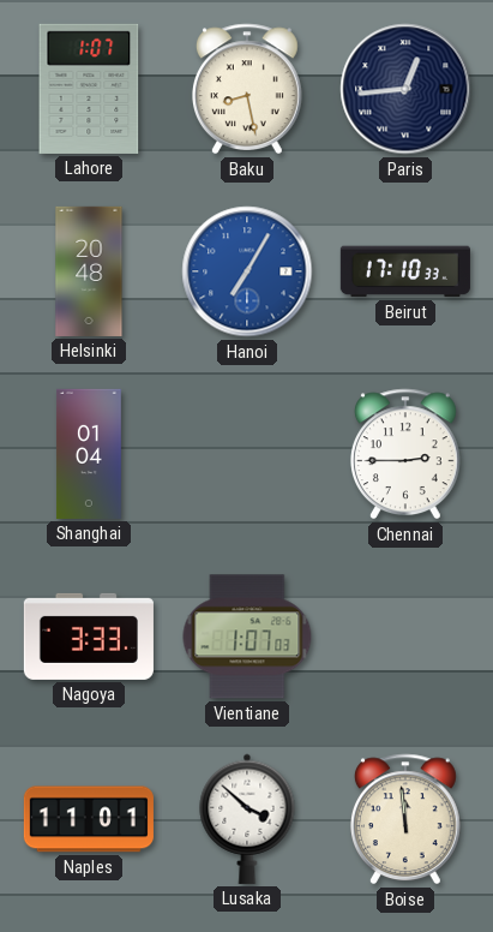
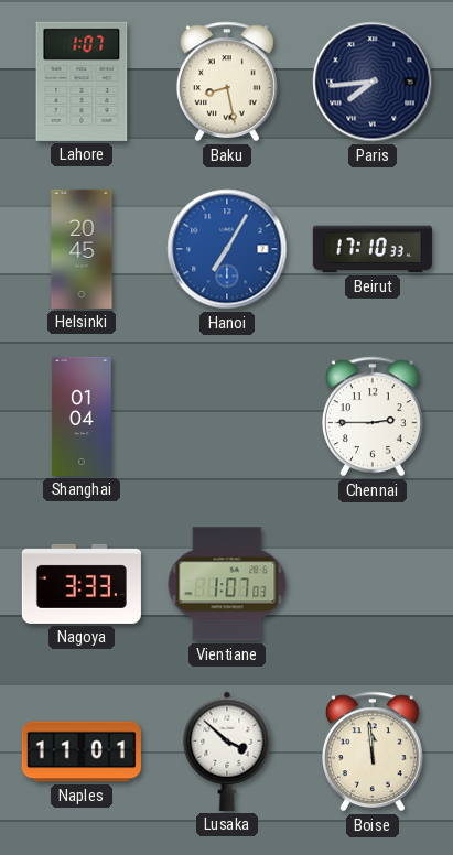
Paris: 12:44 -> 7:44
Helsinki: 20:48 -> 20:45
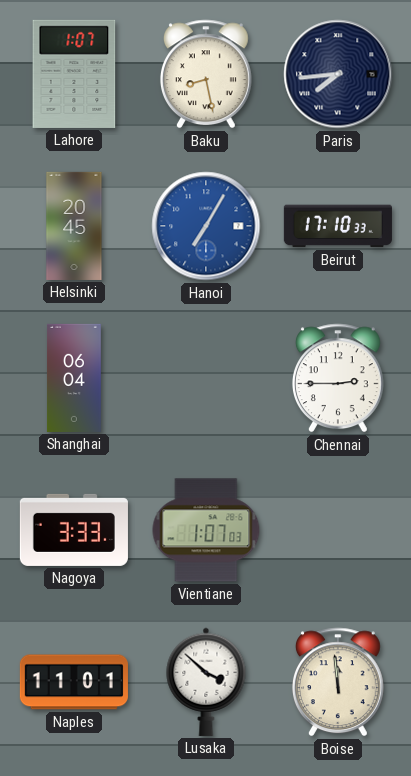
Shanghai: 01:04 -> 06:04
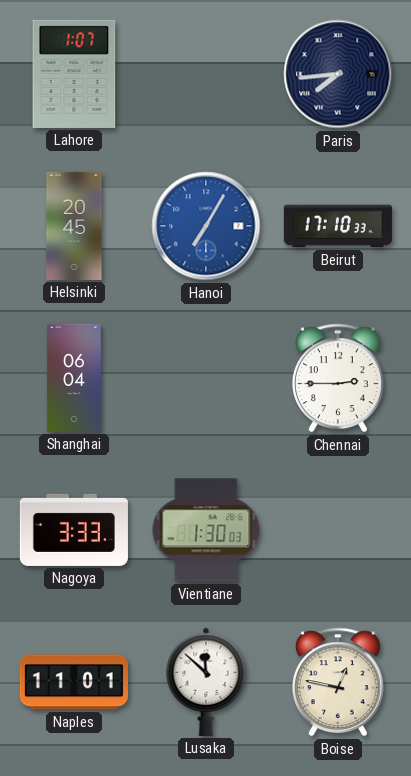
Baku: 8:28 -> none
Vientiane: 1:07 -> 1:30
Lusaka: 3:52 -> 11:52
Boise: 11:59 -> 12:47
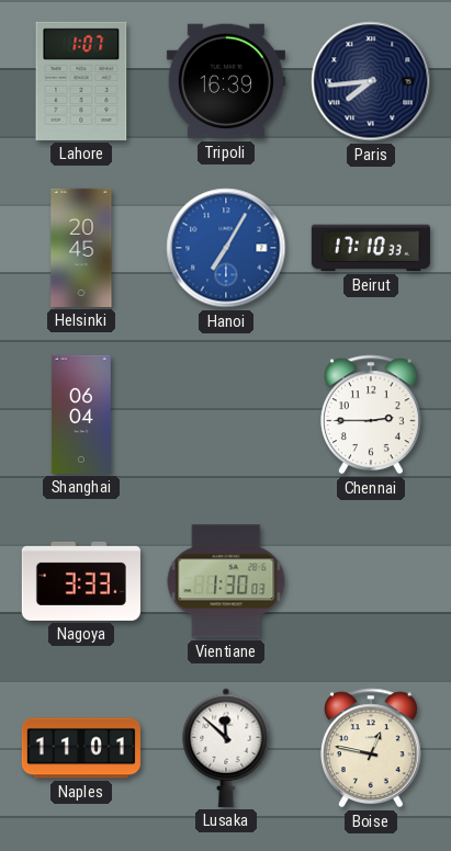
Tripoli: none -> 16:39
